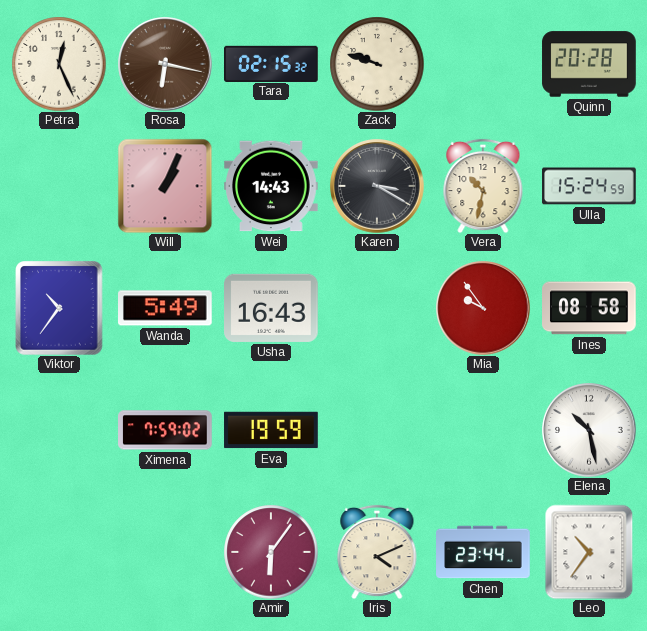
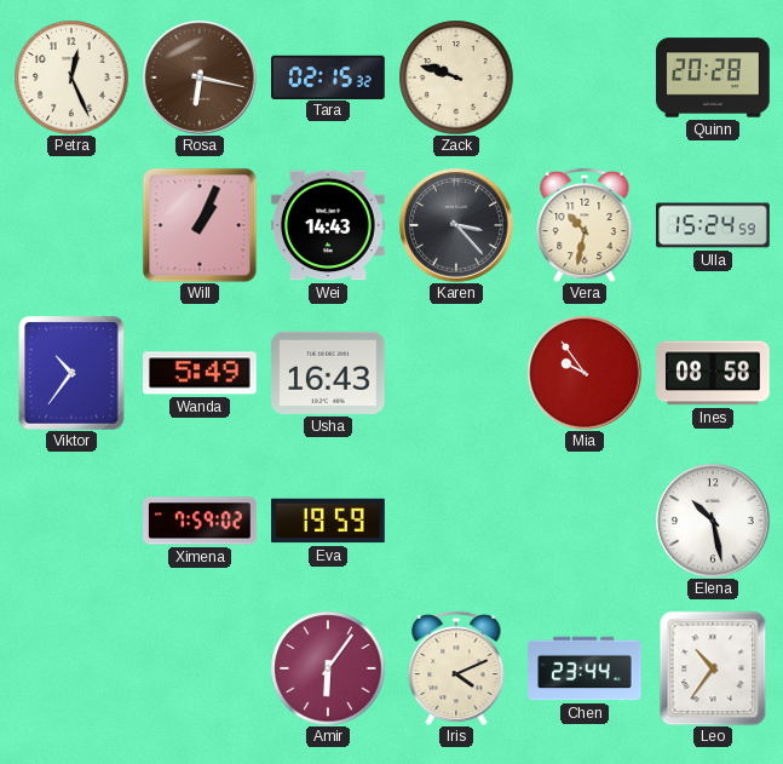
Karen: 3:20 -> 3:23
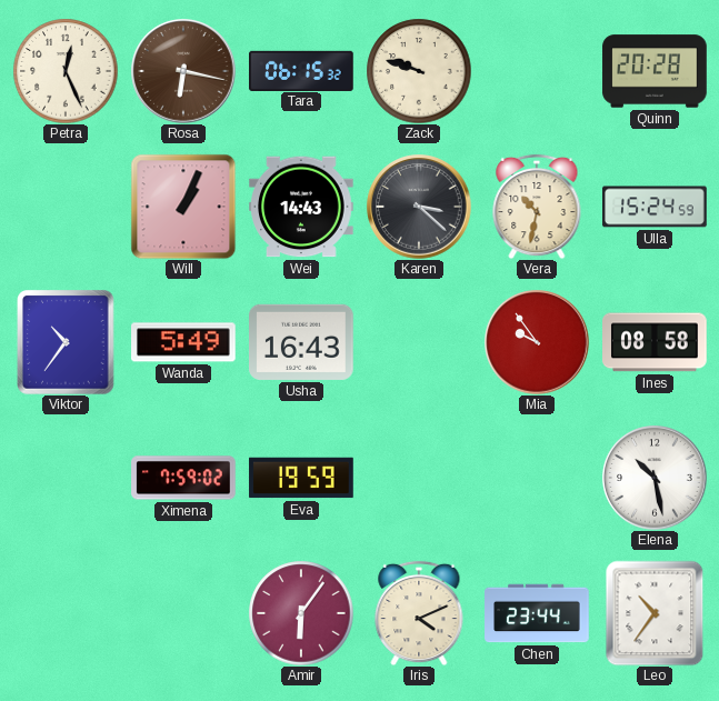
Tara: 02:15 -> 06:15
Karen: 3:23 -> 3:22
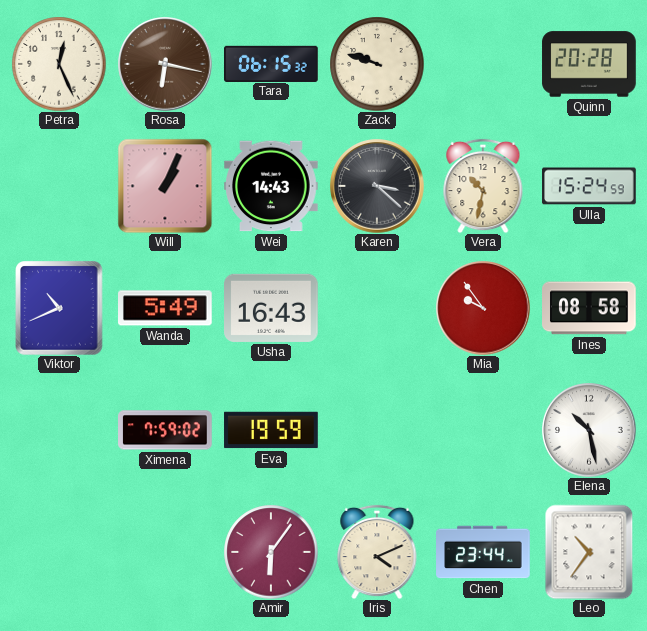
Viktor: 10:36 -> 10:41
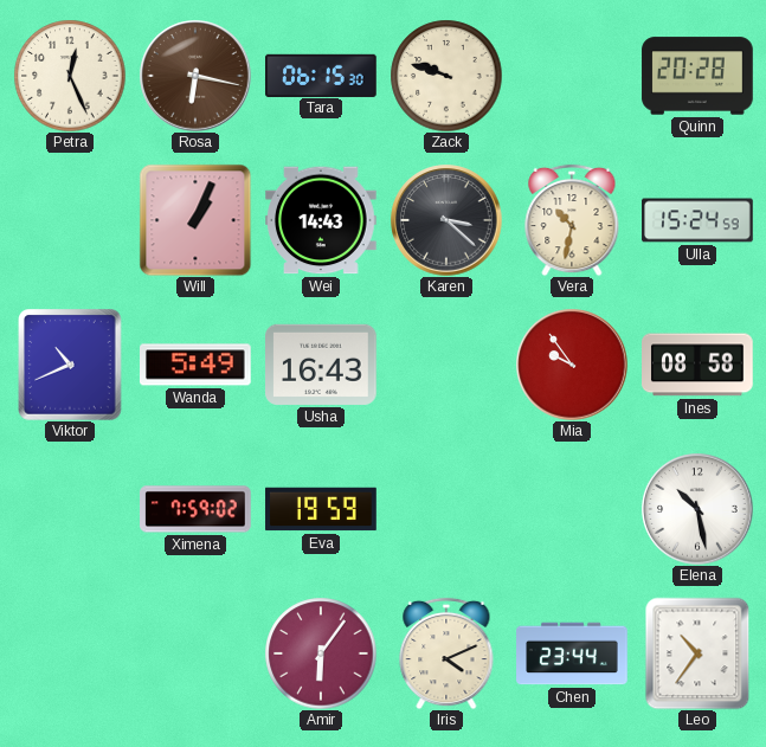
Tara: 06:15:32 -> 06:15:30
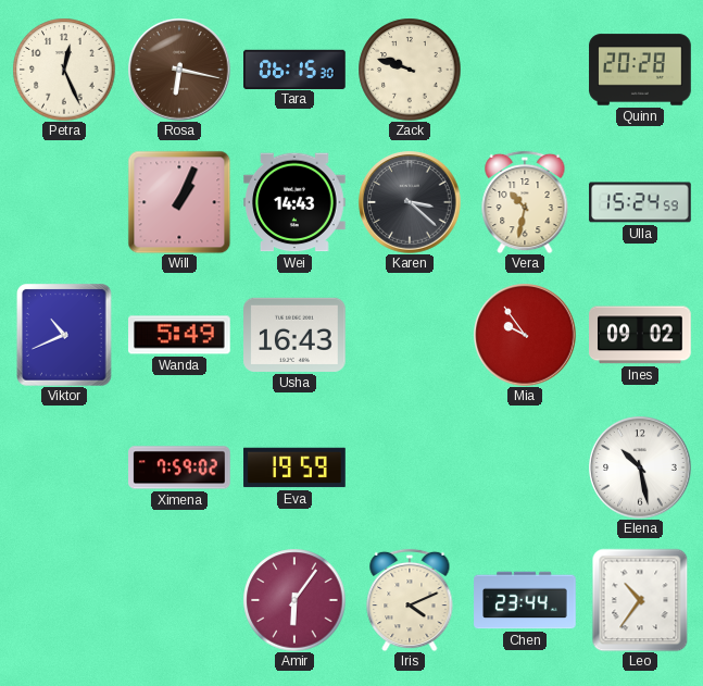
Ines: 08:58 -> 09:02
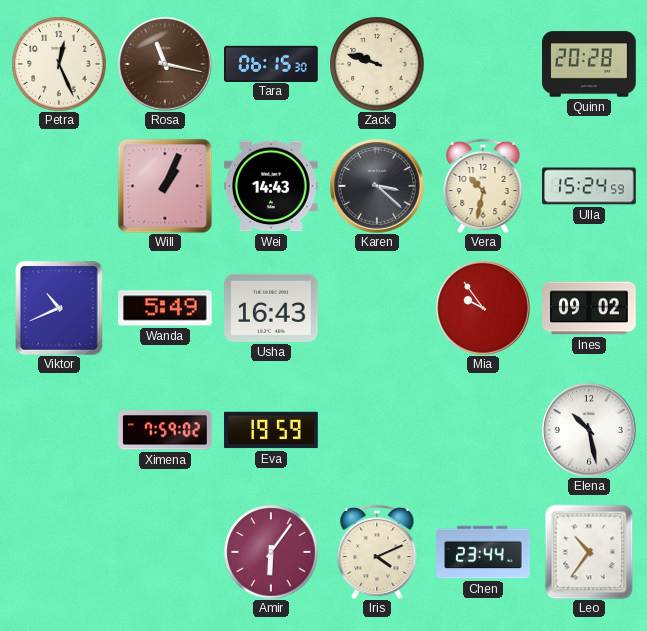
Rosa: 6:17 -> 11:17
